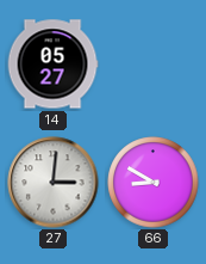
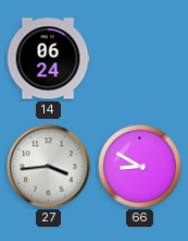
14: 05:27 -> 06:24
27: 3:01 -> 3:44
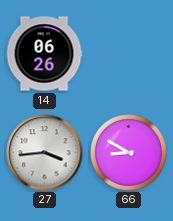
14: 06:24 -> 06:26
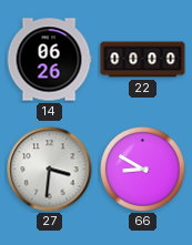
22: none -> 00:00
27: 3:44 -> 3:31
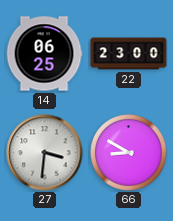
14: 06:26 -> 06:25
22: 00:00 -> 23:00
